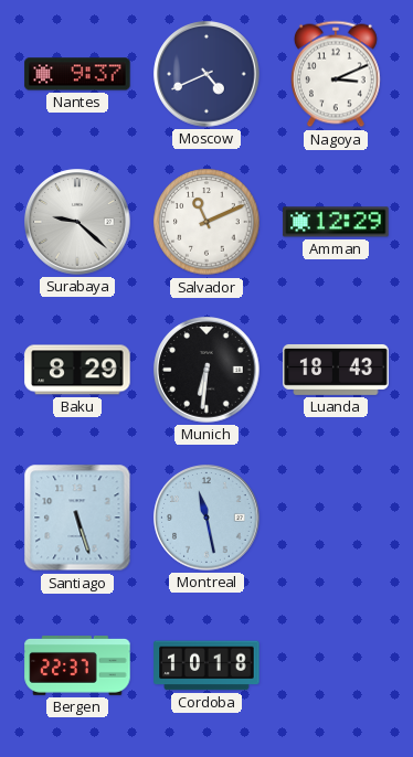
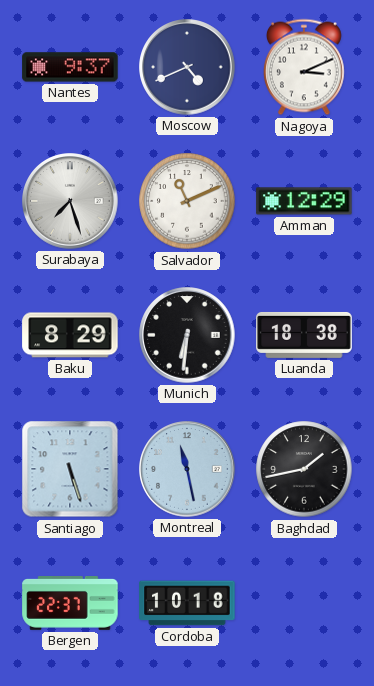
Surabaya: 9:22 -> 7:27
Luanda: 18:43 -> 18:38
Baghdad: none -> 1:43
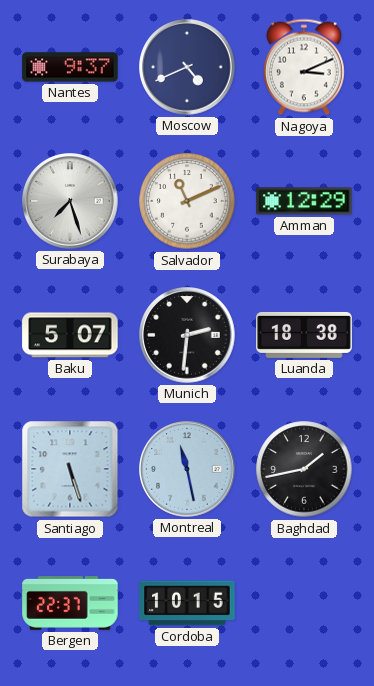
Baku: 8:29 -> 5:07
Munich: 6:31 -> 2:31
Cordoba: 10:18 -> 10:15
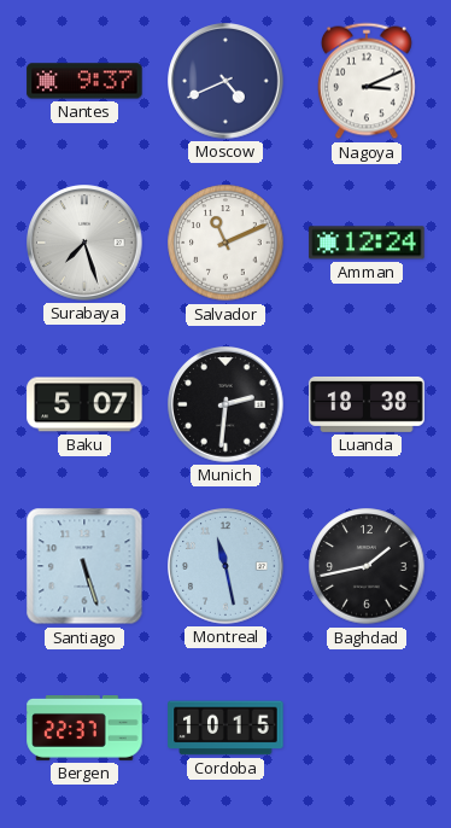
Amman: 12:29 -> 12:24
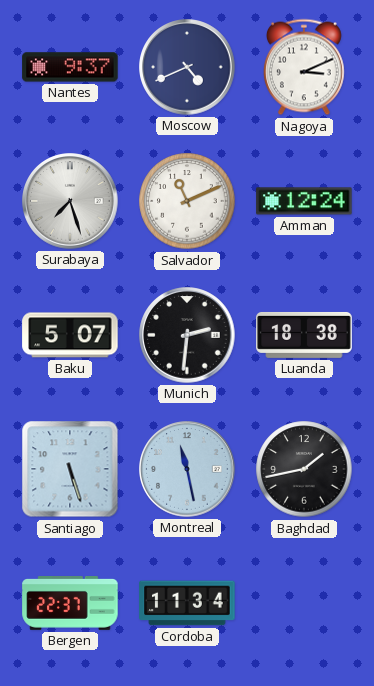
Cordoba: 10:15 -> 11:34
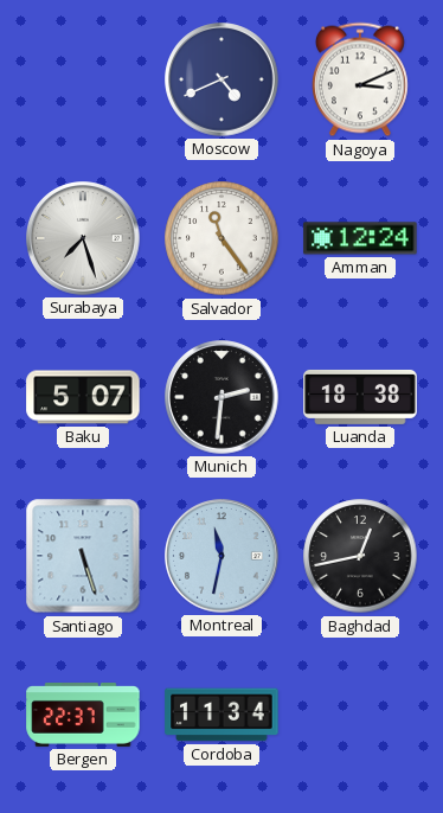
Nantes: 9:37 -> none
Salvador: 11:11 -> 11:24
Montreal: 11:28 -> 11:32
Baghdad: 1:43 -> 12:43
